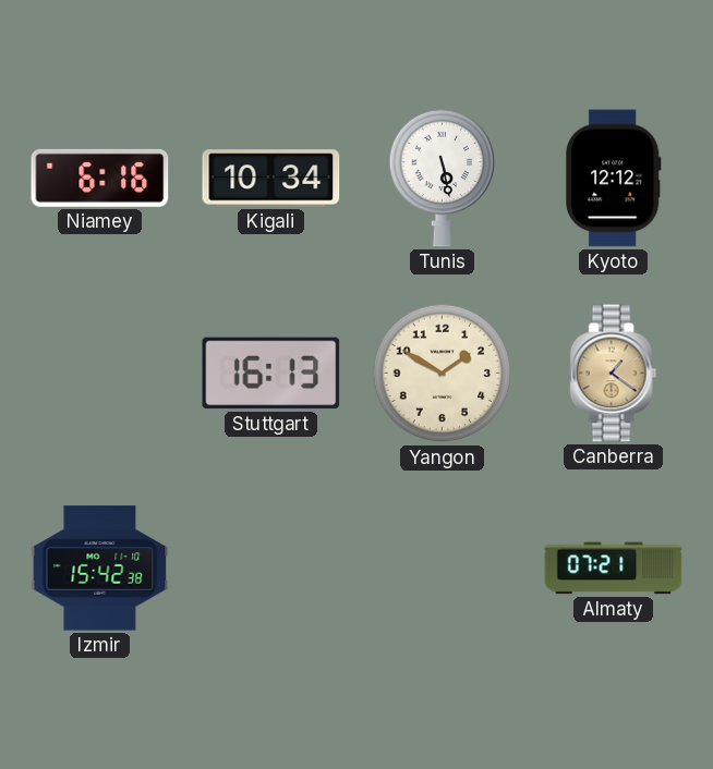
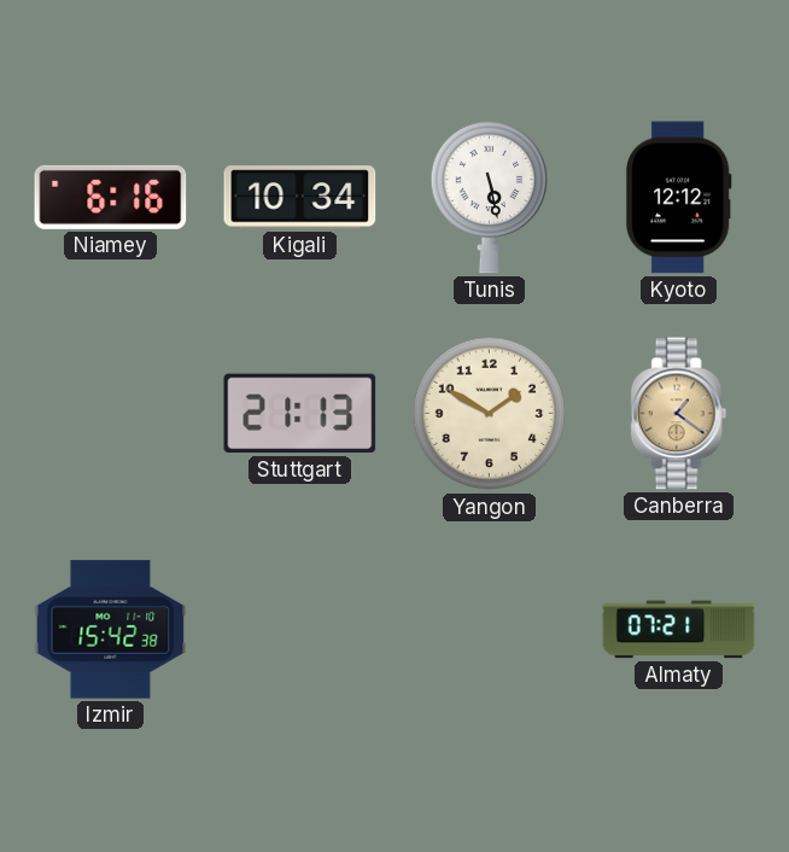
Stuttgart: 16:13 -> 21:13
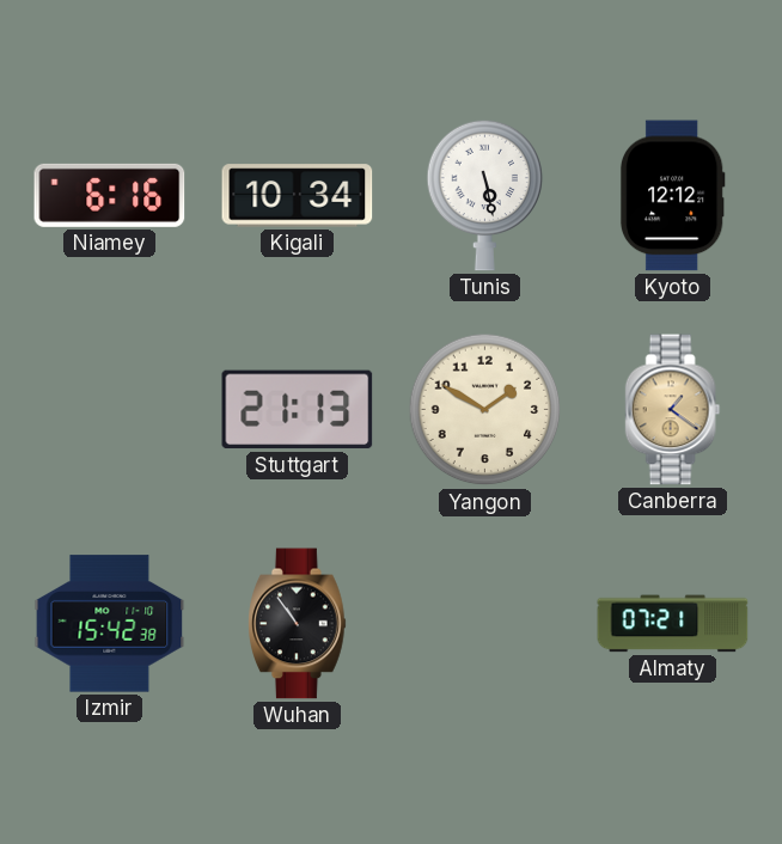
Wuhan: none -> 10:54
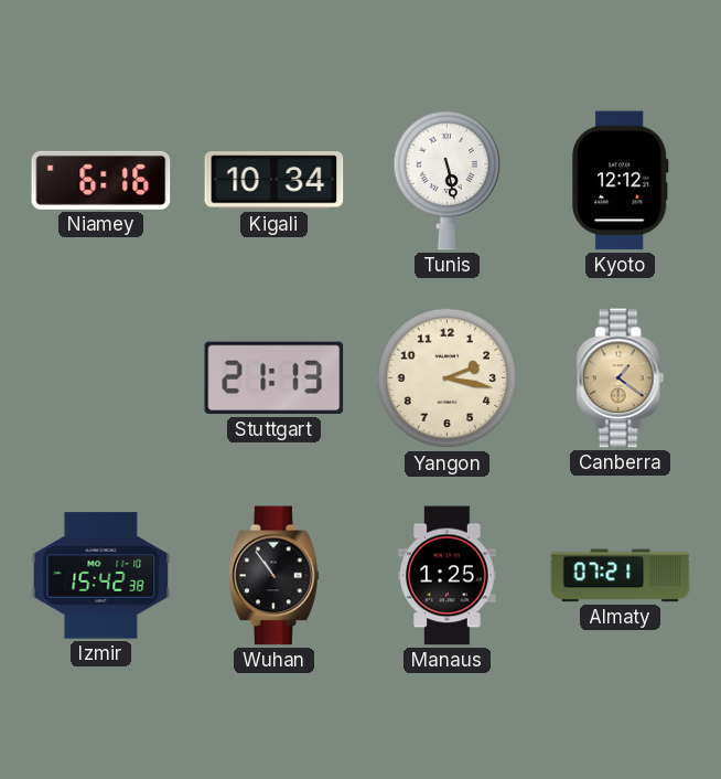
Yangon: 1:50 -> 2:17
Manaus: none -> 1:25
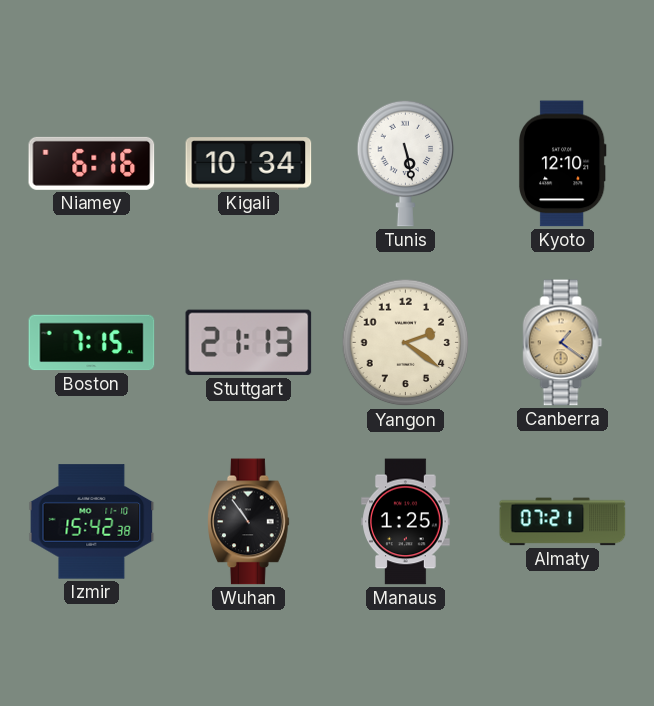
Kyoto: 12:12 -> 12:10
Boston: none -> 7:15
Yangon: 2:17 -> 2:21
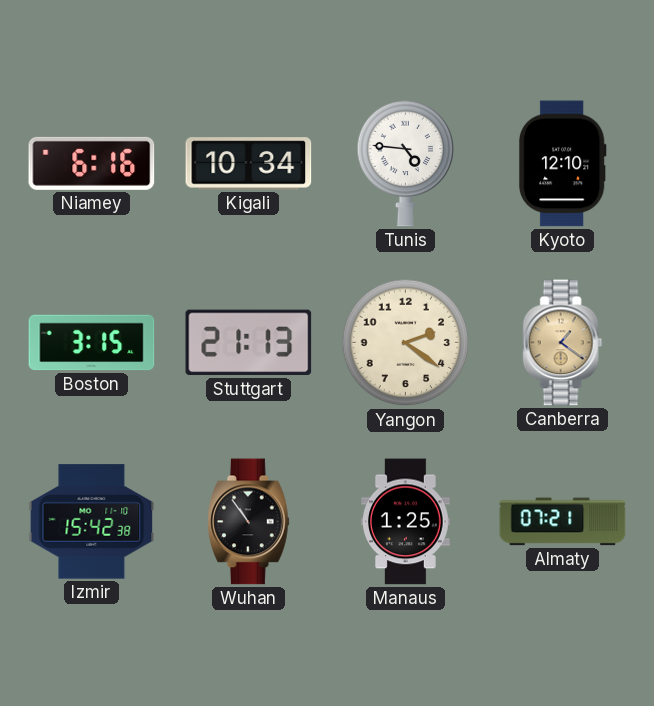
Tunis: 5:28 -> 4:46
Boston: 7:15 -> 3:15
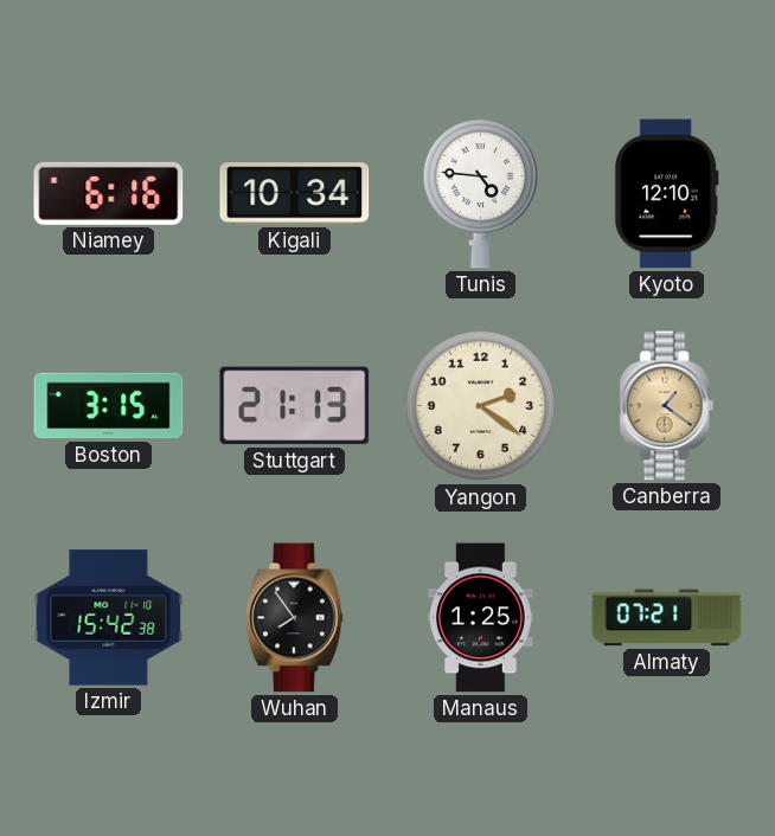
Wuhan: 10:54 -> 7:54
